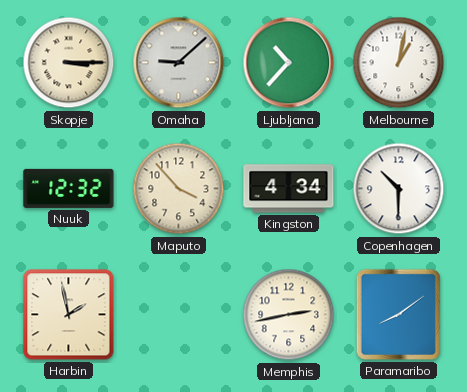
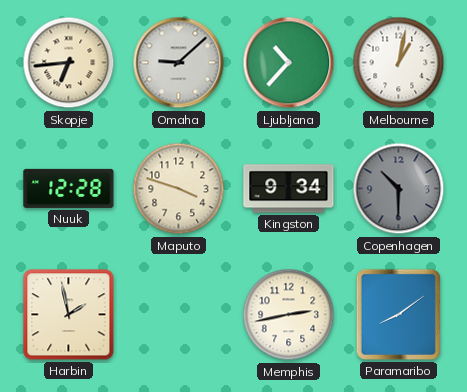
Skopje: 3:15 -> 6:44
Nuuk: 12:32 -> 12:28
Maputo: 3:53 -> 3:48
Kingston: 4:34 -> 9:34
Copenhagen dial: white -> grey
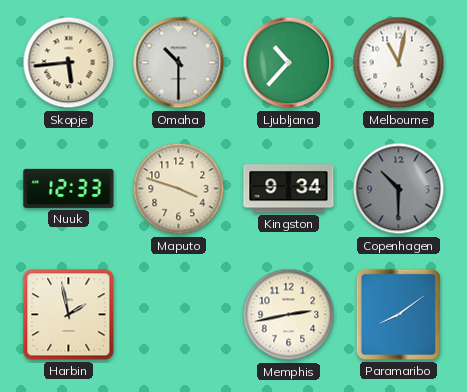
Skopje: 6:44 -> 5:44
Omaha: 9:08 -> 10:30
Melbourne: 1:02 -> 11:02
Nuuk: 12:28 -> 12:33
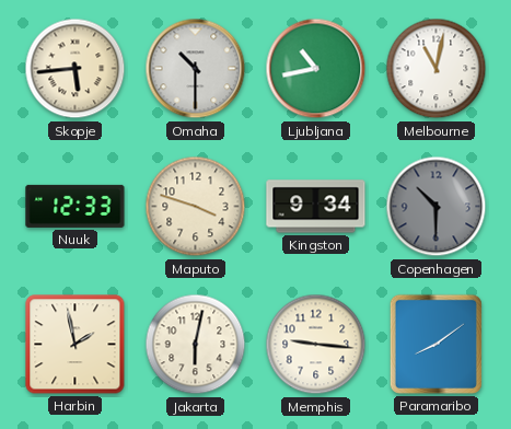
Ljubljana: 10:37 -> 10:43
Jakarta: none -> 6:02
Memphis: 2:43 -> 9:16
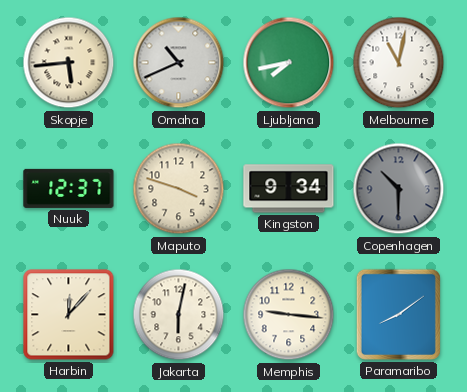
Omaha: 10:30 -> 10:41
Ljubljana: 10:43 -> 7:43
Nuuk: 12:33 -> 12:37
Harbin: 1:58 -> 12:07
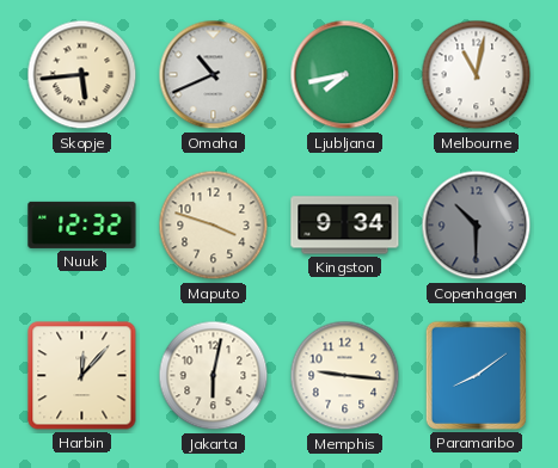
Nuuk: 12:37 -> 12:32
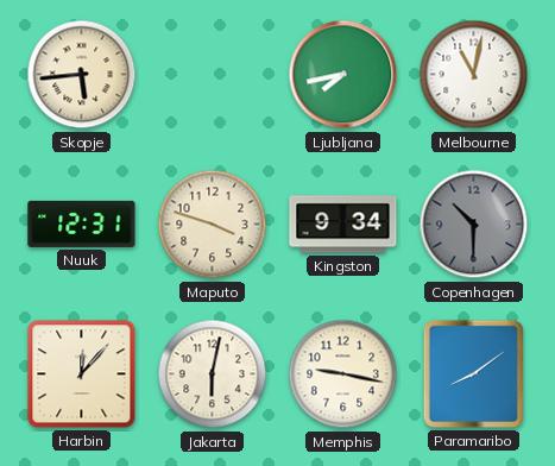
Omaha: 10:41 -> none
Nuuk: 12:32 -> 12:31
Memphis: 9:16 -> 9:17
